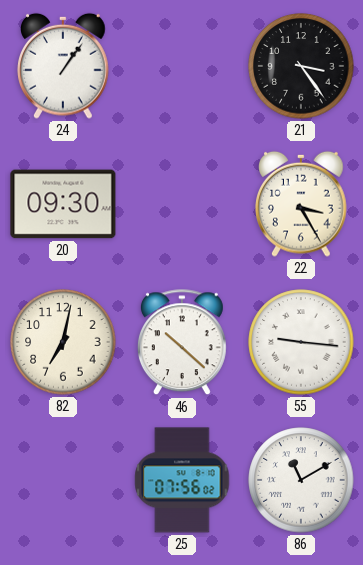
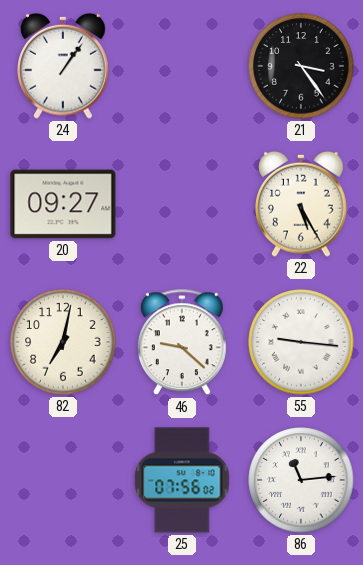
20: 09:30 -> 09:27
22: 3:25 -> 5:25
46: 10:22 -> 9:22
86: 11:10 -> 11:14
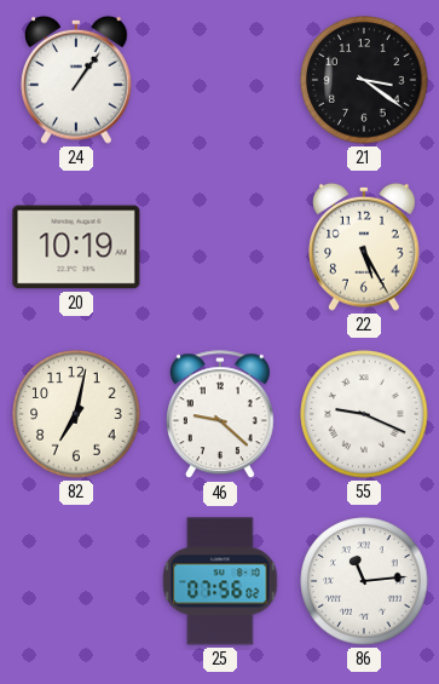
21: 3:24 -> 3:21
20: 09:27 -> 10:19
55: 9:16 -> 9:19
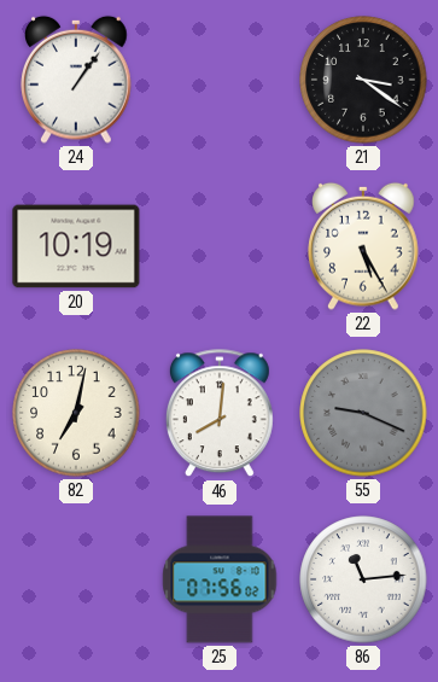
46: 9:22 -> 8:01
55 dial: white -> grey
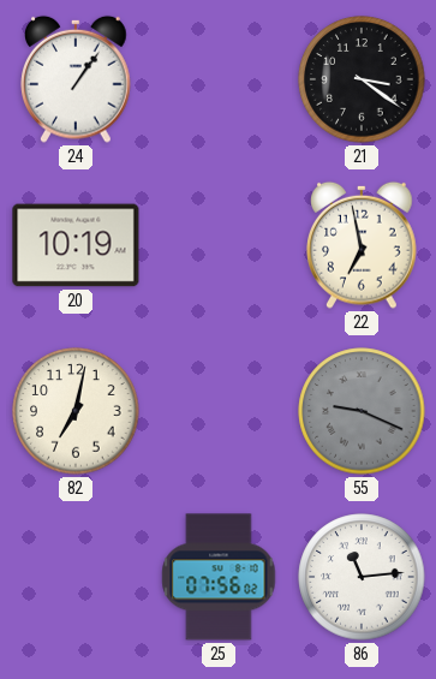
22: 5:25 -> 6:58
46: 8:01 -> none
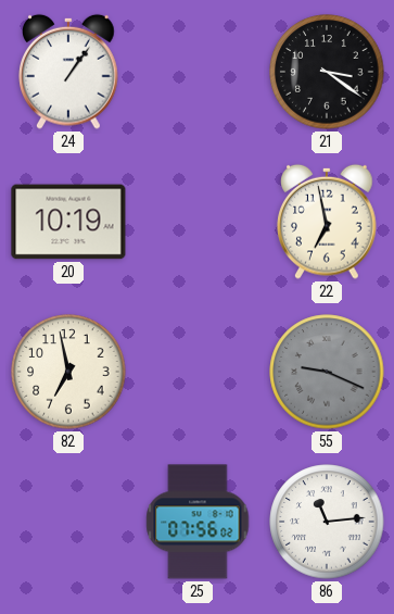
82: 7:02 -> 6:58
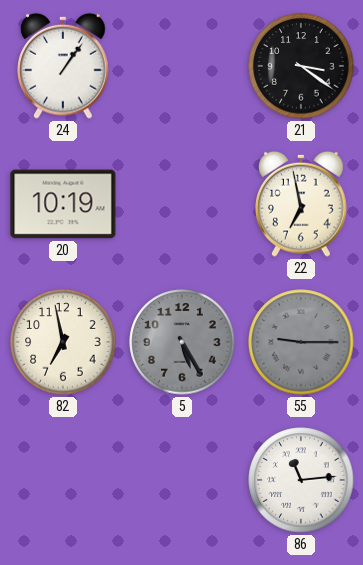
5: none -> 5:25
55: 9:19 -> 9:15
25: 07:56 -> none
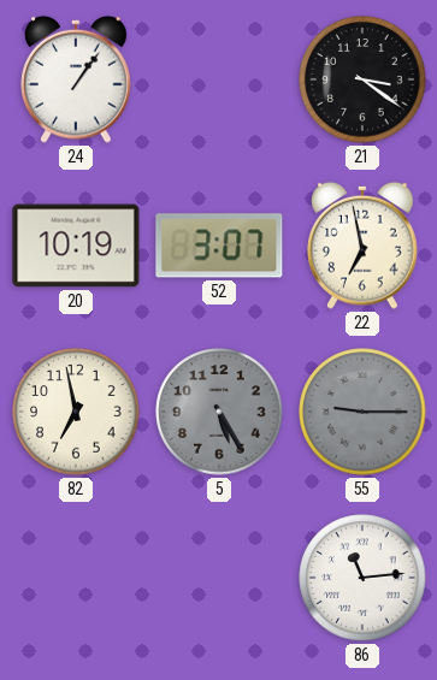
52: none -> 3:07
